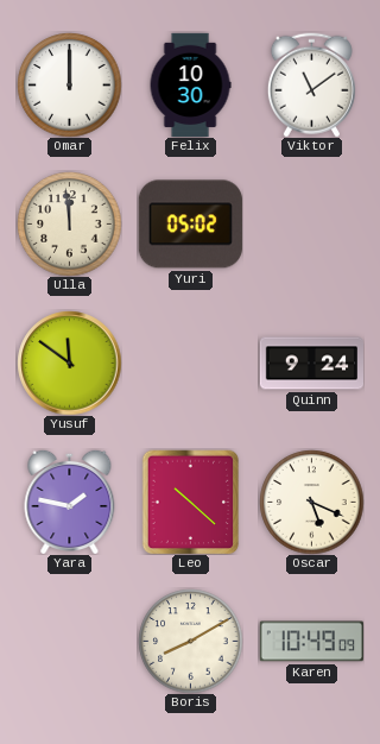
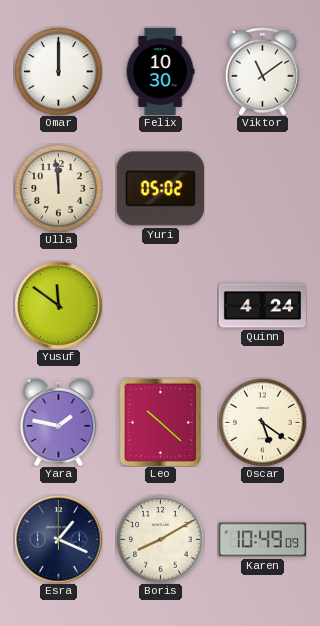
Quinn: 9:24 -> 4:24
Oscar: 5:19 -> 5:21
Esra: none -> 1:19
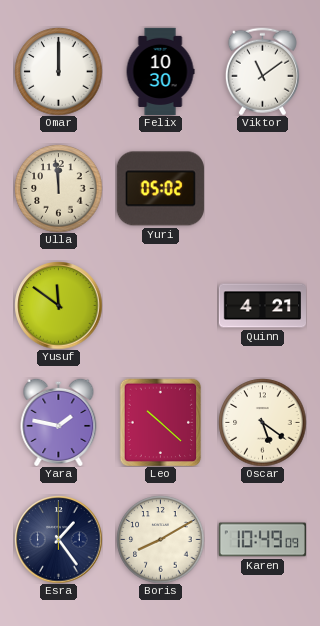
Quinn: 4:24 -> 4:21
Esra: 1:19 -> 1:24
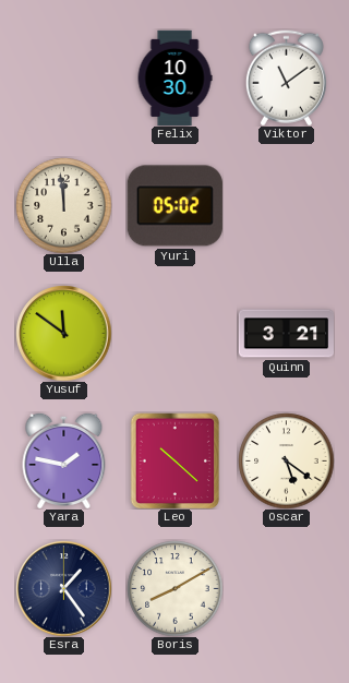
Omar: 12:00 -> none
Quinn: 4:21 -> 3:21
Karen: 10:49 -> none
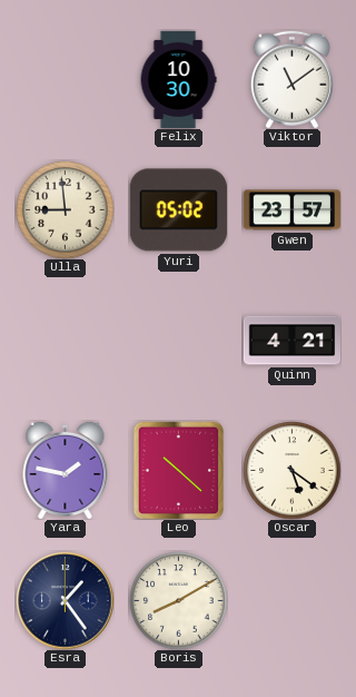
Ulla: 11:59 -> 8:59
Gwen: none -> 23:57
Yusuf: 11:51 -> none
Quinn: 3:21 -> 4:21
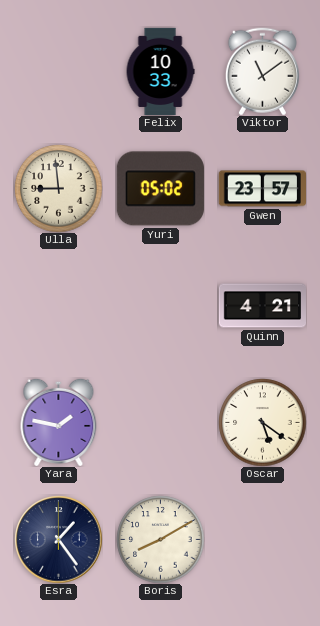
Felix: 10:30 -> 10:33
Leo: 10:22 -> none
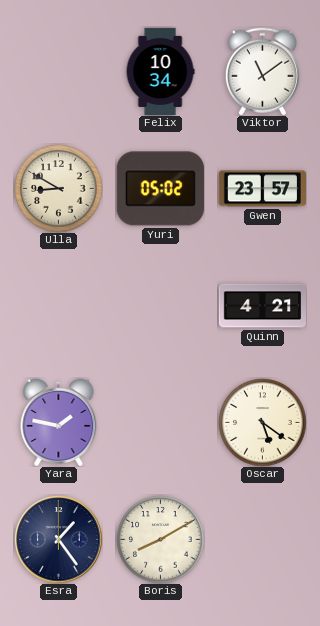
Felix: 10:33 -> 10:34
Ulla: 8:59 -> 8:50
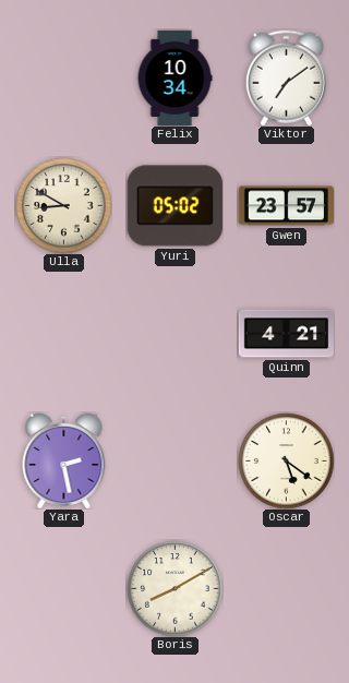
Viktor: 11:09 -> 7:09
Yara: 1:47 -> 2:28
Esra: 1:24 -> none
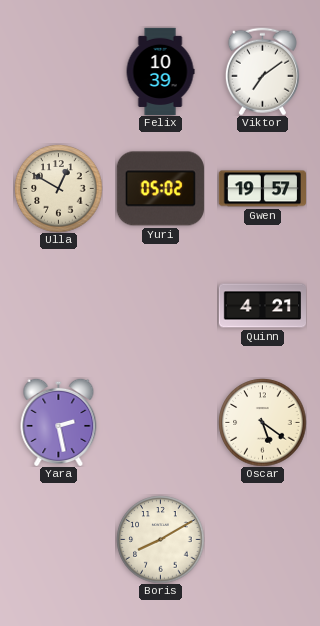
Felix: 10:34 -> 10:39
Ulla: 8:50 -> 12:50
Gwen: 23:57 -> 19:57
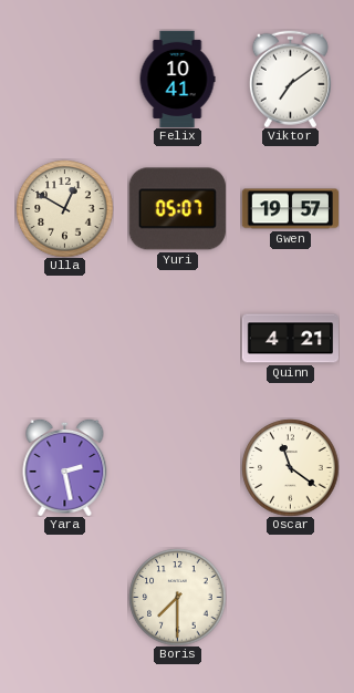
Felix: 10:39 -> 10:41
Yuri: 05:02 -> 05:07
Oscar: 5:21 -> 11:21
Boris: 8:10 -> 7:30
